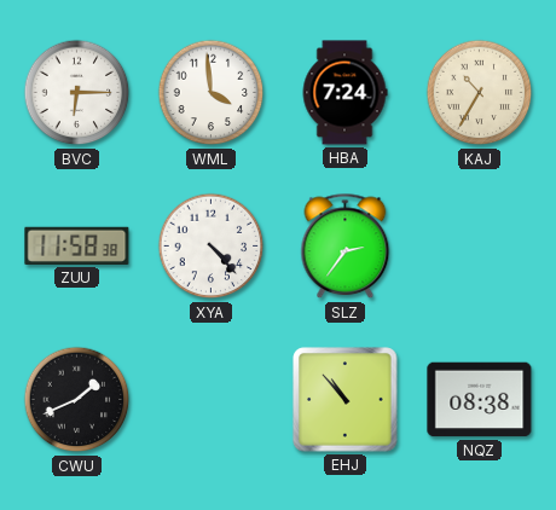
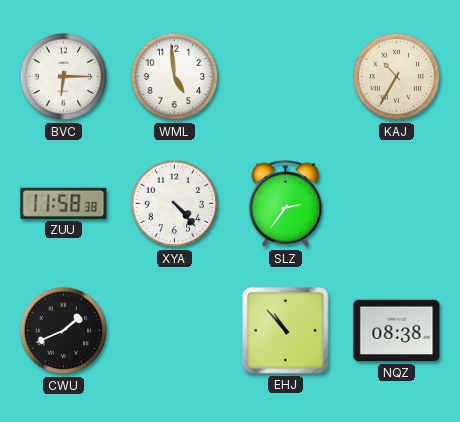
WML: 3:59 -> 4:59
HBA: 7:24 -> none
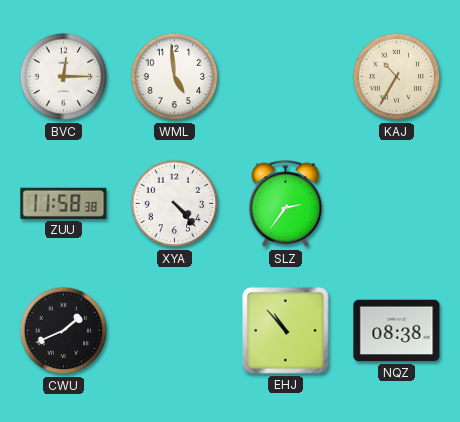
BVC: 6:15 -> 12:15
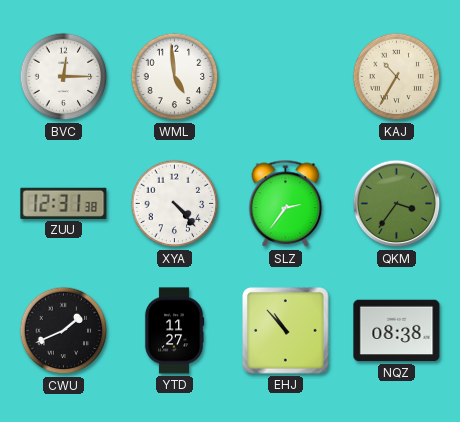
ZUU: 11:58 -> 12:31
QKM: none -> 3:36
YTD: none -> 11:27
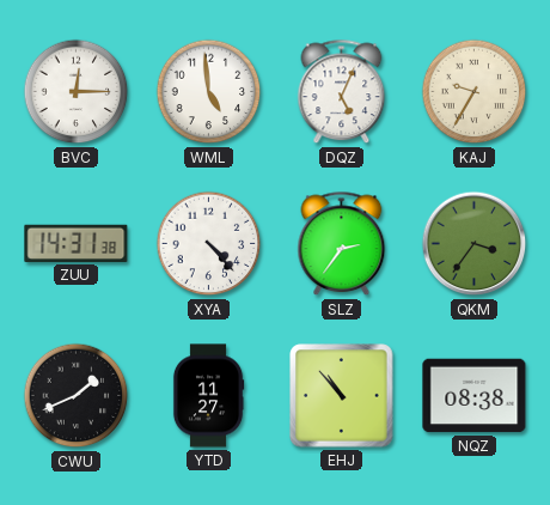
DQZ: none -> 5:04
KAJ: 10:35 -> 9:35
ZUU: 12:31 -> 14:31
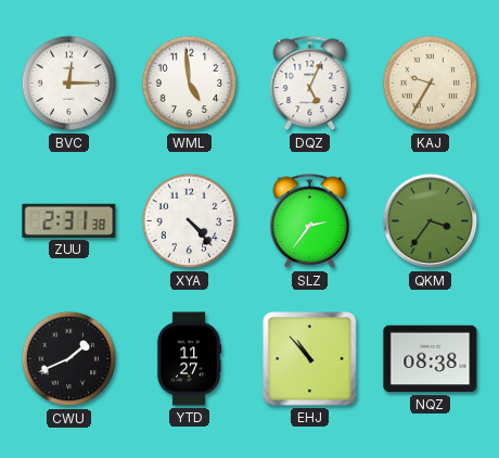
ZUU: 14:31 -> 2:31
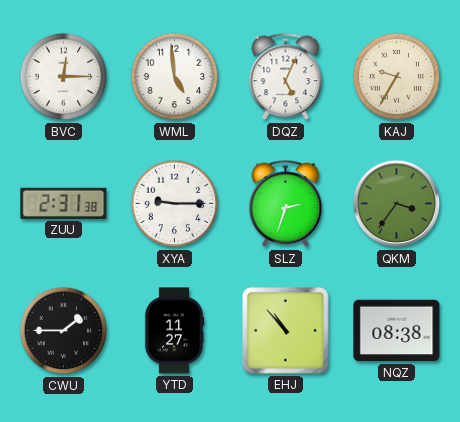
XYA: 4:23 -> 9:15
SLZ: 2:36 -> 2:33
CWU: 1:41 -> 1:45
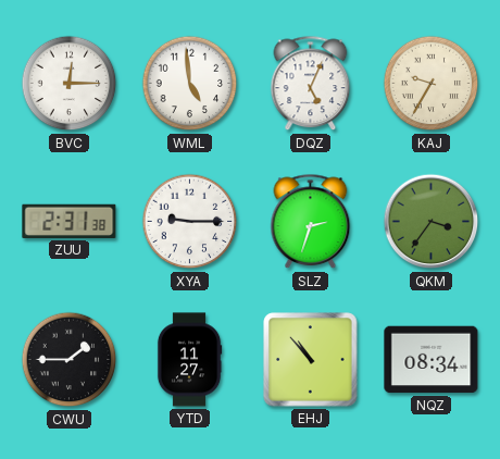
NQZ: 08:38 -> 08:34
